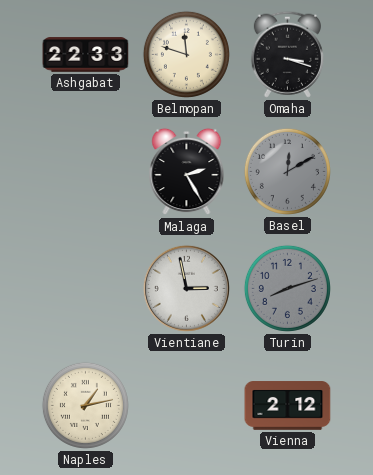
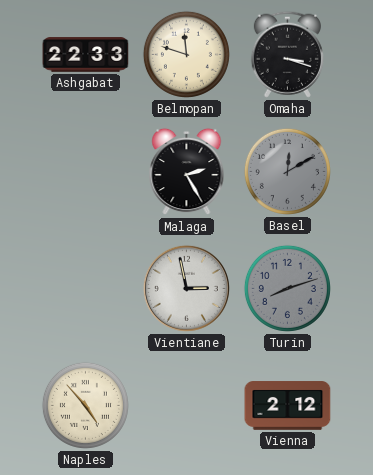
Naples: 1:13 -> 4:53
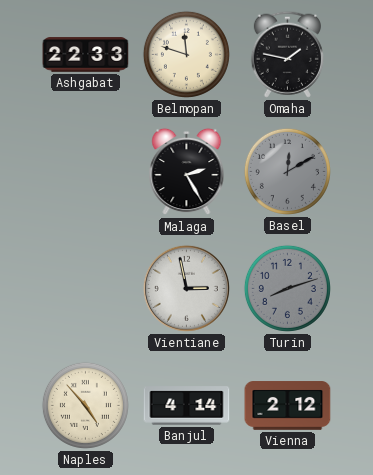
Omaha: 3:18 -> 1:47
Banjul: none -> 4:14
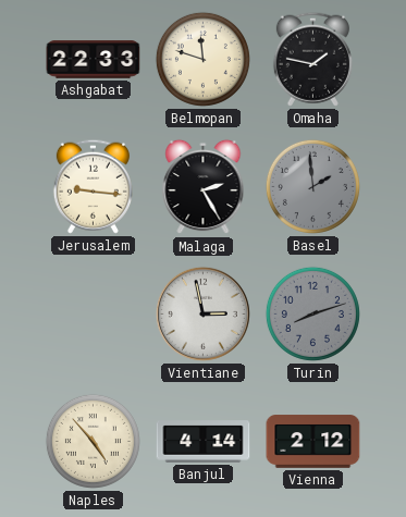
Jerusalem: none -> 9:16
Basel: 12:10 -> 1:59
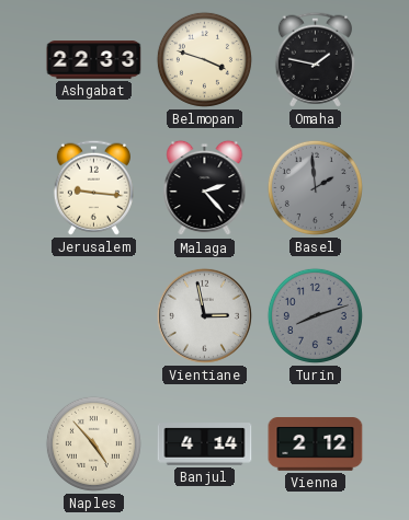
Belmopan: 11:48 -> 3:48
Malaga: 2:25 -> 2:23
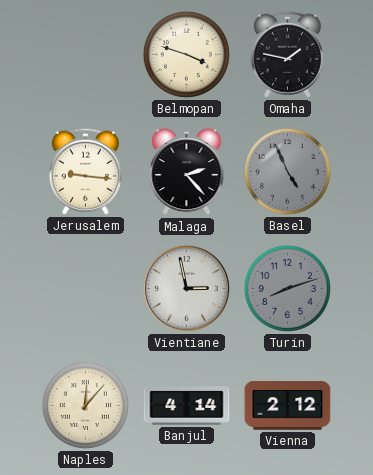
Ashgabat: 22:33 -> none
Basel: 1:59 -> 4:56
Naples: 4:53 -> 12:07
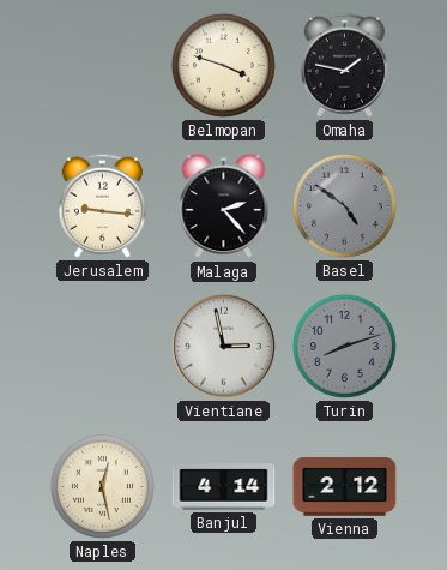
Basel: 4:56 -> 4:51
Naples: 12:07 -> 12:28
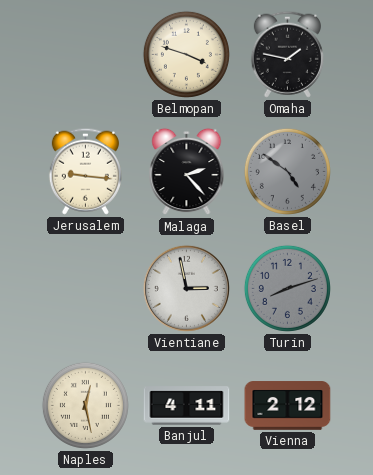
Banjul: 4:14 -> 4:11
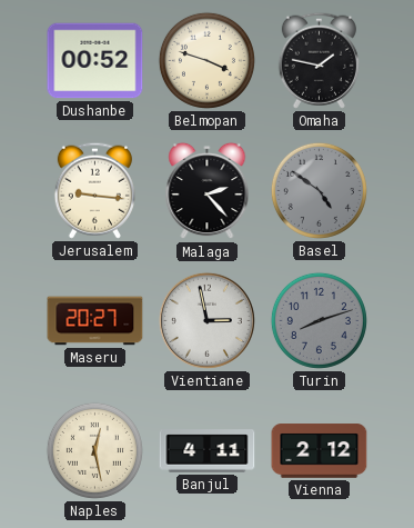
Dushanbe: none -> 00:52
Maseru: none -> 20:27
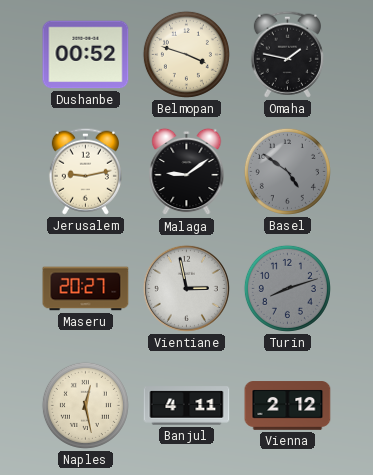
Jerusalem: 9:16 -> 9:13
Malaga: 2:23 -> 9:09
